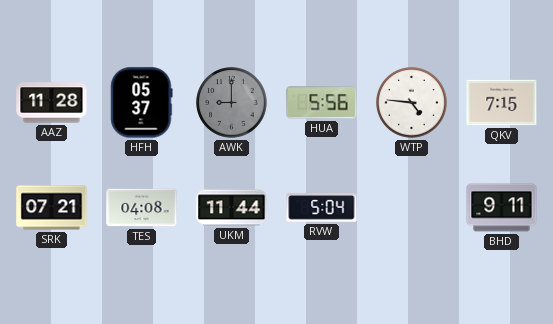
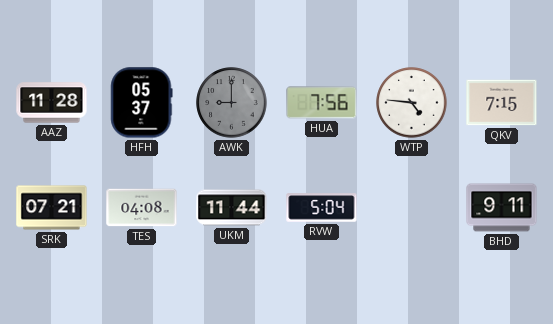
HUA: 5:56 -> 7:56
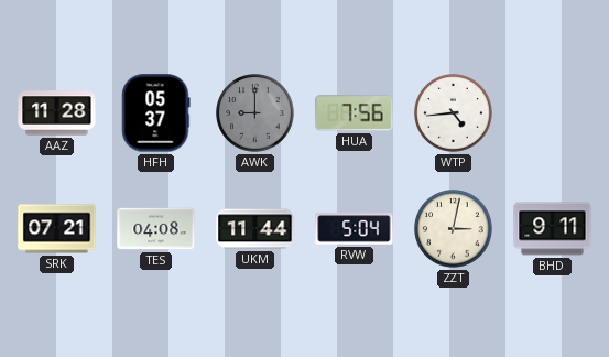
WTP: 4:46 -> 4:44
QKV: 7:15 -> none
ZZT: none -> 3:02
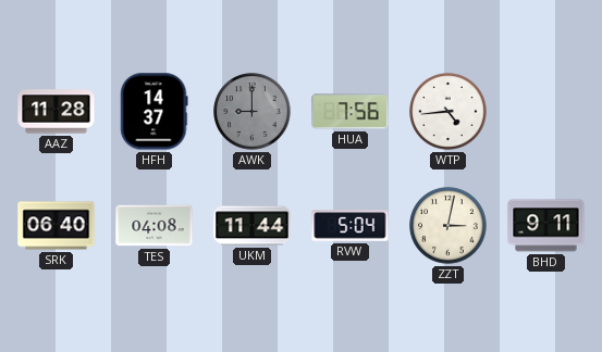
HFH: 05:37 -> 14:37
SRK: 07:21 -> 06:40
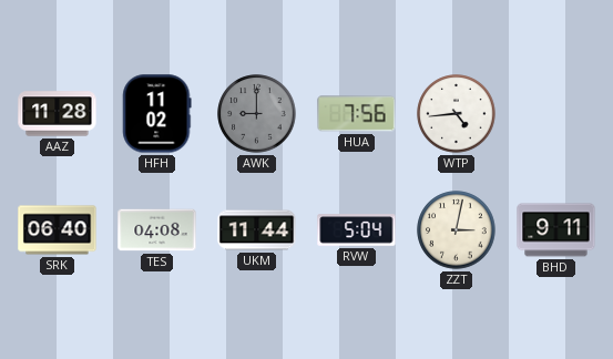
HFH: 14:37 -> 11:02
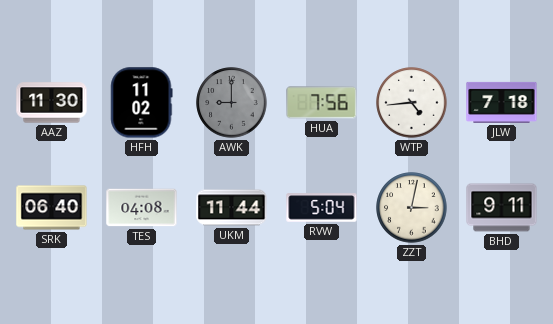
AAZ: 11:28 -> 11:30
JLW: none -> 7:18
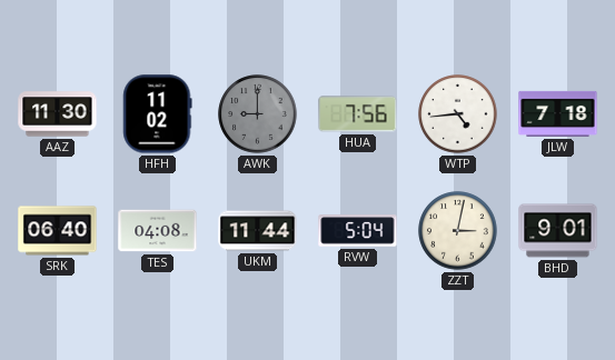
BHD: 9:11 -> 9:01
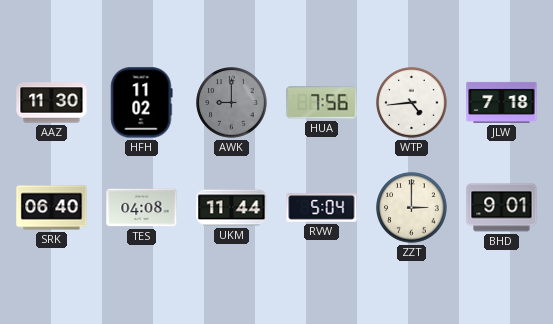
ZZT: 3:02 -> 3:00
